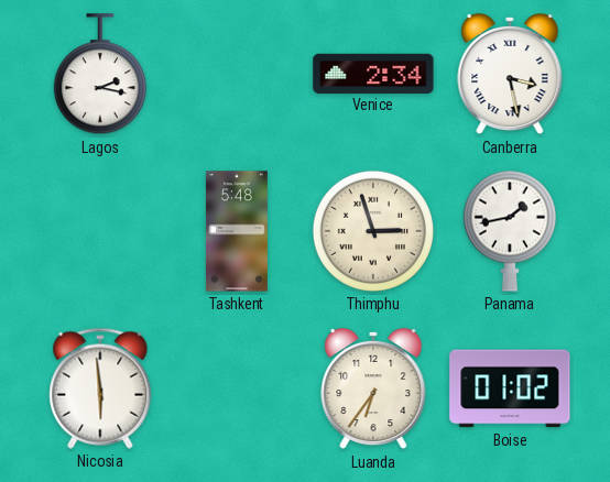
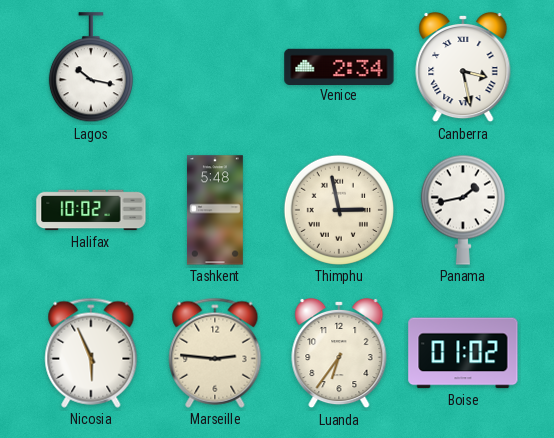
Lagos: 2:17 -> 10:17
Halifax: none -> 10:02
Thimphu: 2:57 -> 2:58
Nicosia: 5:59 -> 5:56
Marseille: none -> 2:46
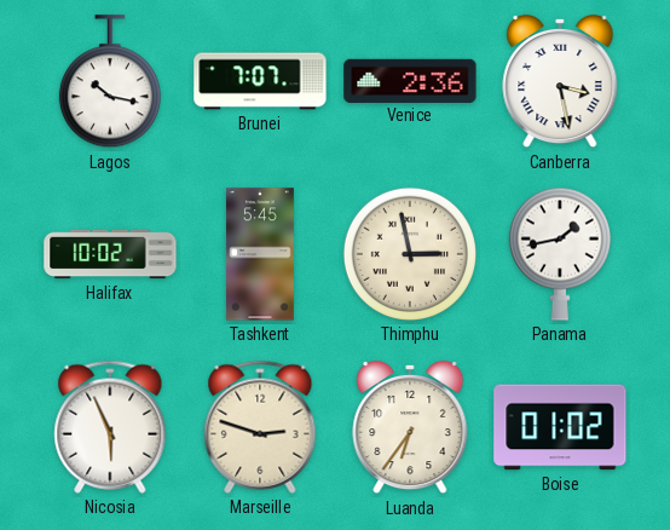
Brunei: none -> 7:07
Venice: 2:34 -> 2:36
Tashkent: 5:48 -> 5:45
Marseille: 2:46 -> 2:48
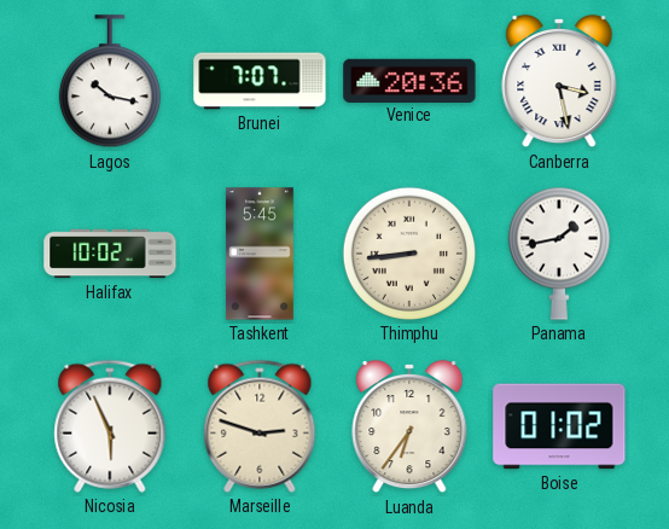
Venice: 2:36 -> 20:36
Thimphu: 2:58 -> 8:44
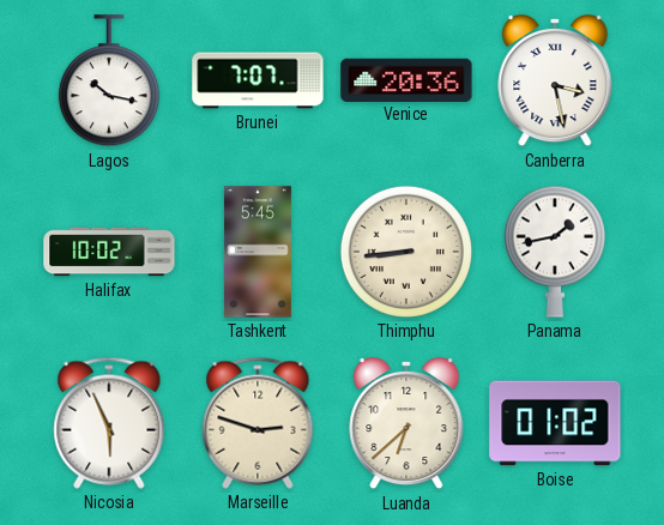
Luanda: 6:36 -> 6:38
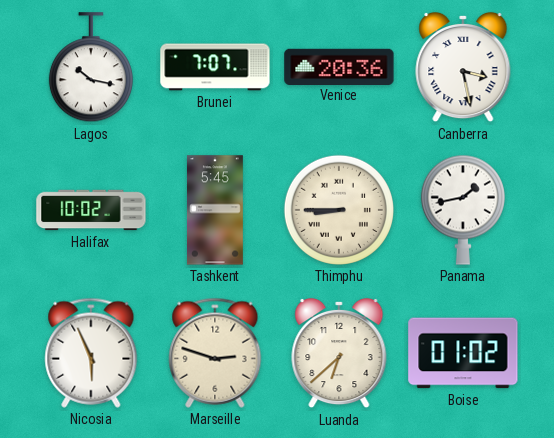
Thimphu: 8:44 -> 8:45
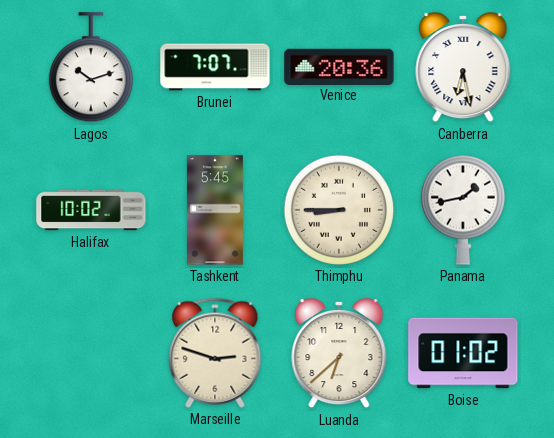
Lagos: 10:17 -> 10:12
Canberra: 3:28 -> 6:28
Nicosia: 5:56 -> none
